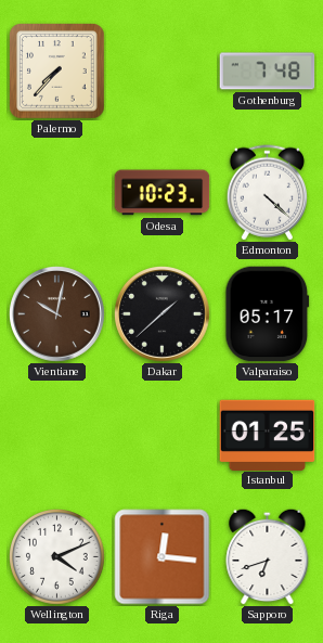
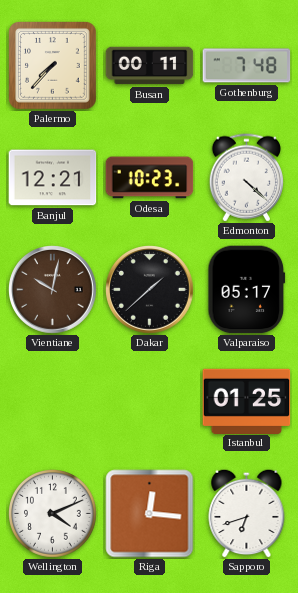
Busan: none -> 00:11
Banjul: none -> 12:21
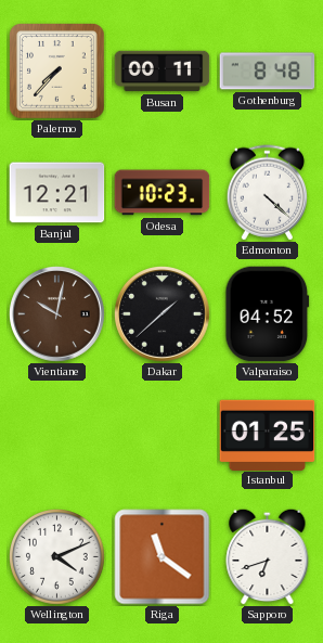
Gothenburg: 7:48 -> 8:48
Valparaiso: 05:17 -> 04:52
Riga: 12:16 -> 11:21
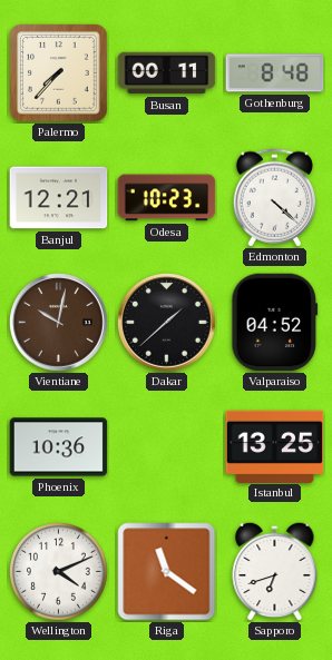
Phoenix: none -> 10:36
Istanbul: 01:25 -> 13:25
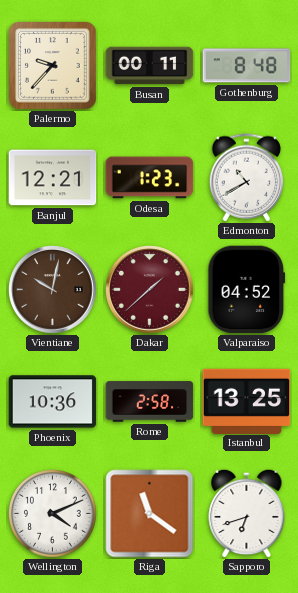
Palermo: 7:37 -> 9:37
Odesa: 10:23 -> 1:23
Edmonton: 4:22 -> 10:40
Dakar dial: black -> burgundy
Rome: none -> 2:58
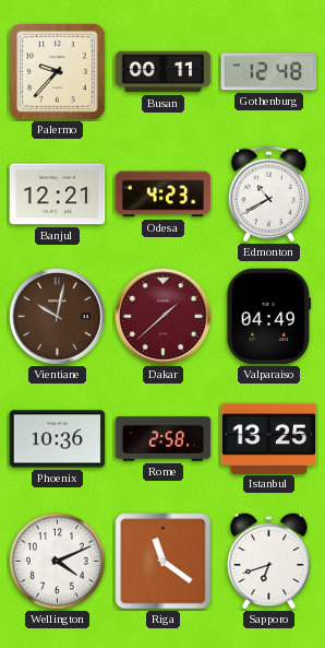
Gothenburg: 8:48 -> 12:48
Odesa: 1:23 -> 4:23
Valparaiso: 04:52 -> 04:49
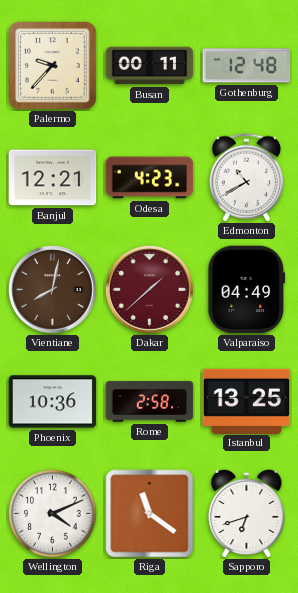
Vientiane: 10:02 -> 8:02
